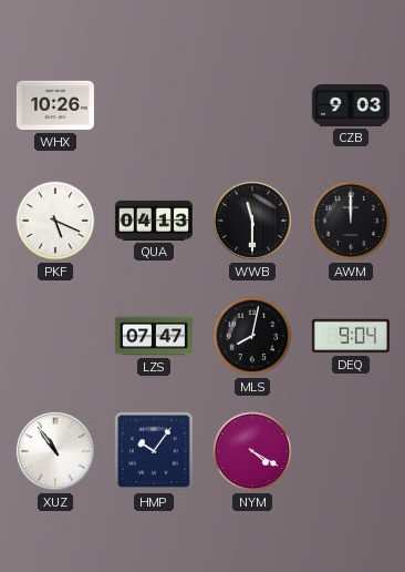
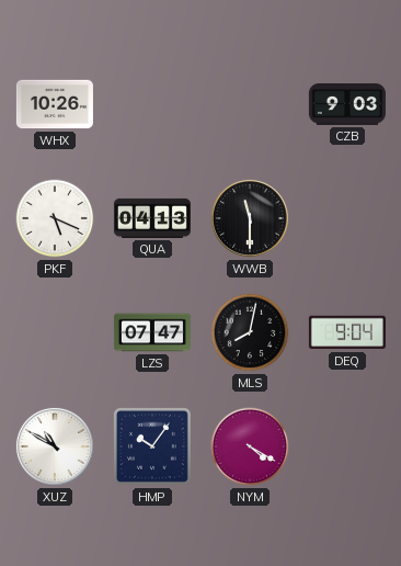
AWM: 12:00 -> none
XUZ: 10:54 -> 10:50
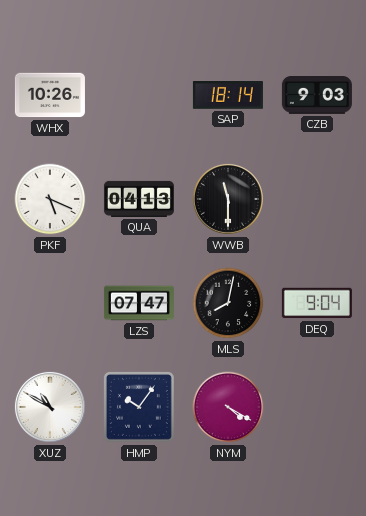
SAP: none -> 18:14
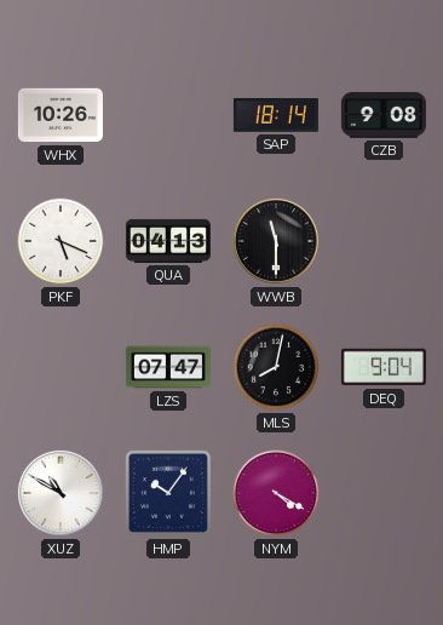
CZB: 9:03 -> 9:08
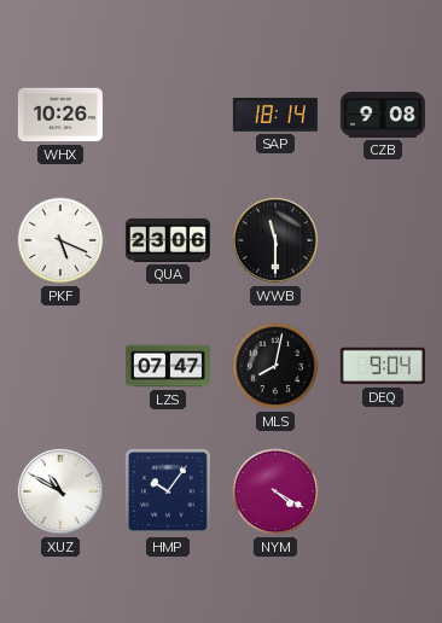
QUA: 04:13 -> 23:06
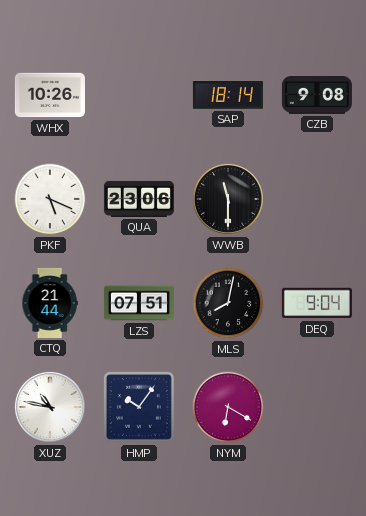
CTQ: none -> 21:44
LZS: 07:47 -> 07:51
XUZ: 10:50 -> 10:47
NYM: 4:20 -> 6:20
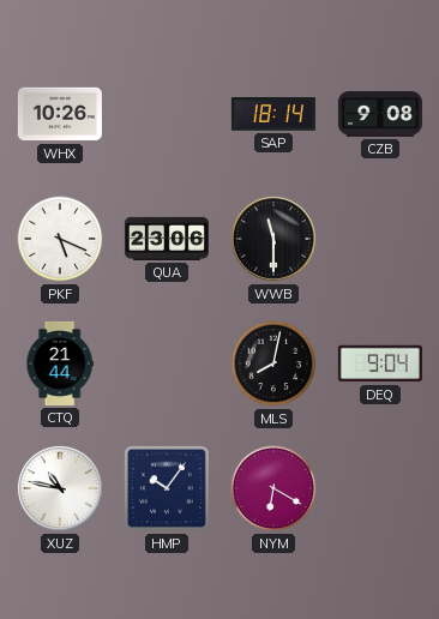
LZS: 07:51 -> none
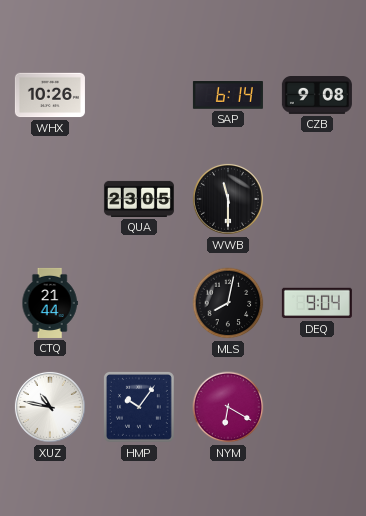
SAP: 18:14 -> 6:14
PKF: 5:19 -> none
QUA: 23:06 -> 23:05
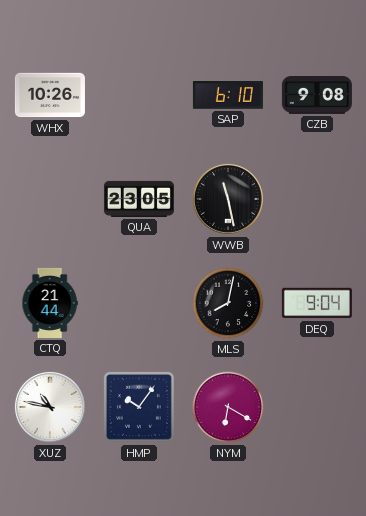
SAP: 6:14 -> 6:10
WWB: 11:30 -> 11:28
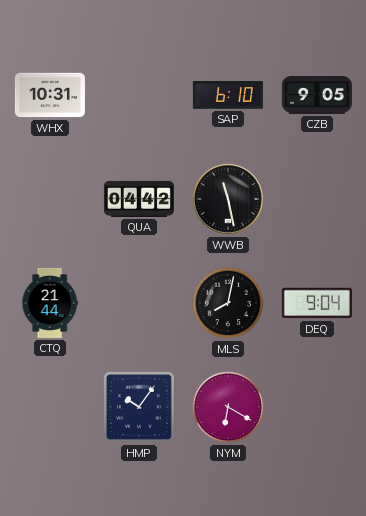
WHX: 10:26 -> 10:31
CZB: 9:08 -> 9:05
QUA: 23:05 -> 04:42
XUZ: 10:47 -> none
